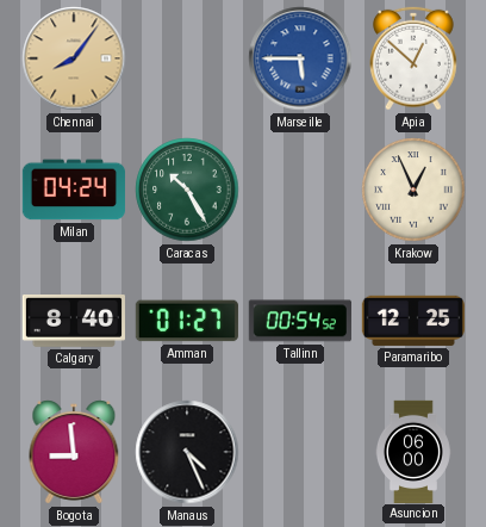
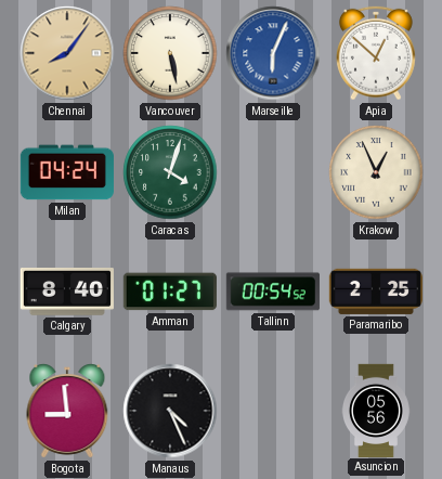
Vancouver: none -> 5:28
Marseille: 5:45 -> 6:04
Caracas: 10:25 -> 4:03
Paramaribo: 12:25 -> 2:25
Asuncion: 06:00 -> 05:56
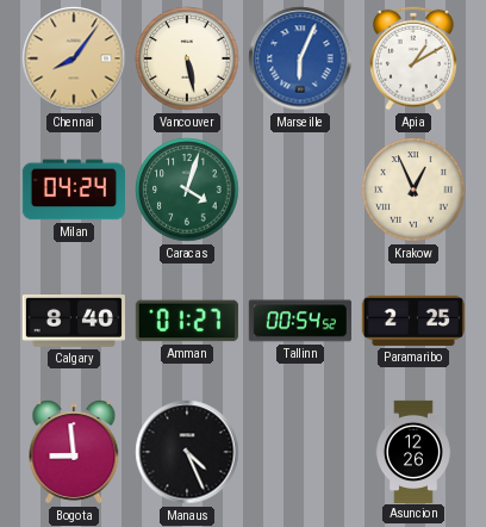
Apia: 12:52 -> 1:10
Asuncion: 05:56 -> 12:26
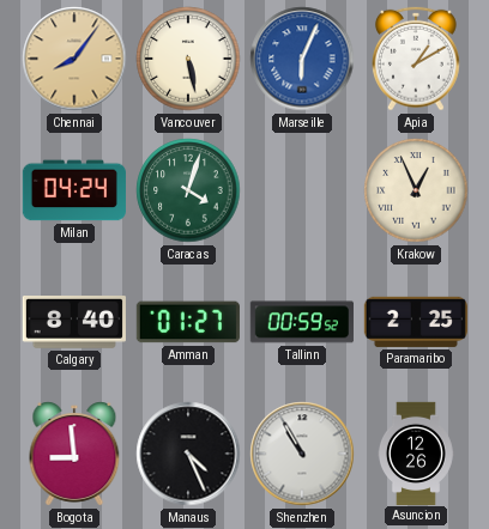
Tallinn: 00:54 -> 00:59
Shenzhen: none -> 10:55
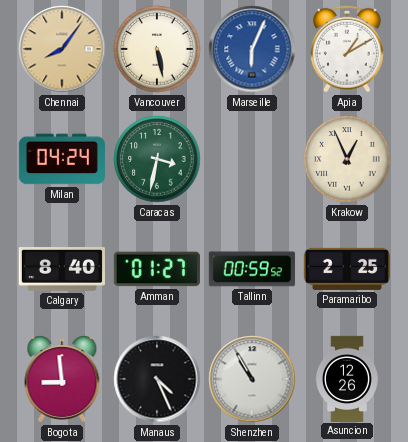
Caracas: 4:03 -> 3:32
